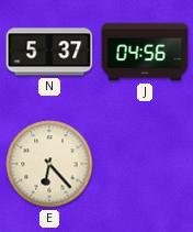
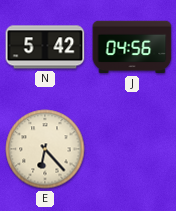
N: 5:37 -> 5:42
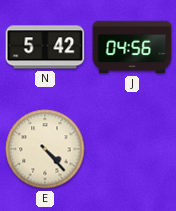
E: 6:23 -> 4:23
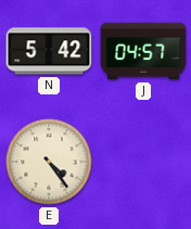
J: 04:56 -> 04:57
E: 4:23 -> 4:24
